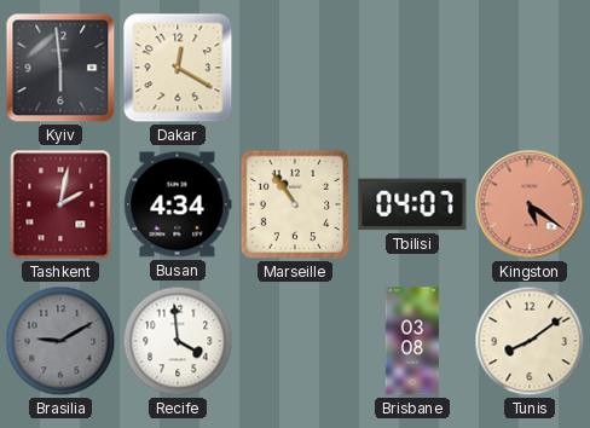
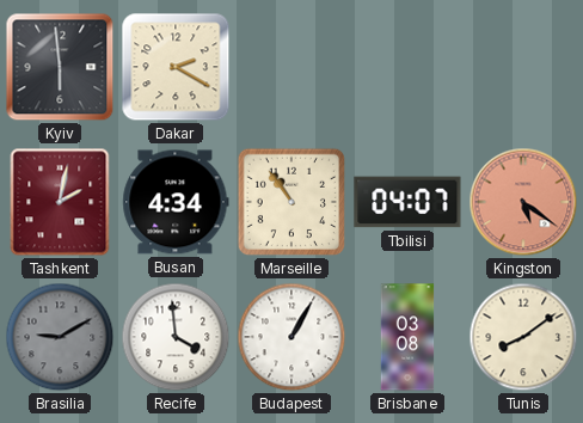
Dakar: 12:20 -> 2:20
Budapest: none -> 1:05
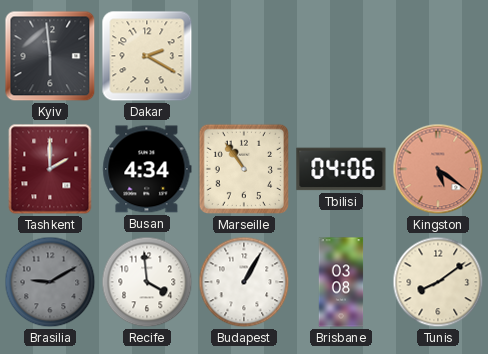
Tashkent: 2:02 -> 2:00
Tbilisi: 04:07 -> 04:06
